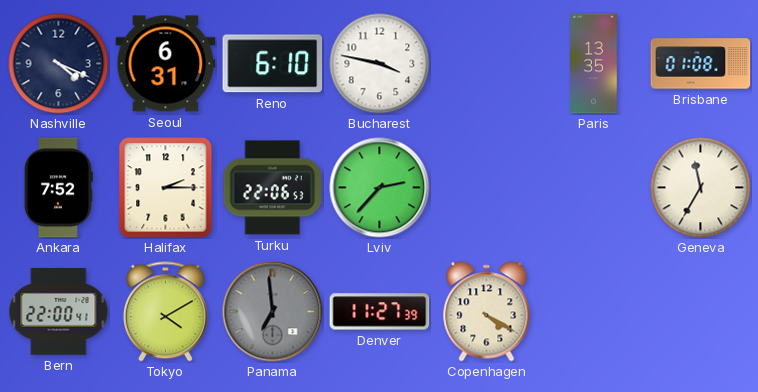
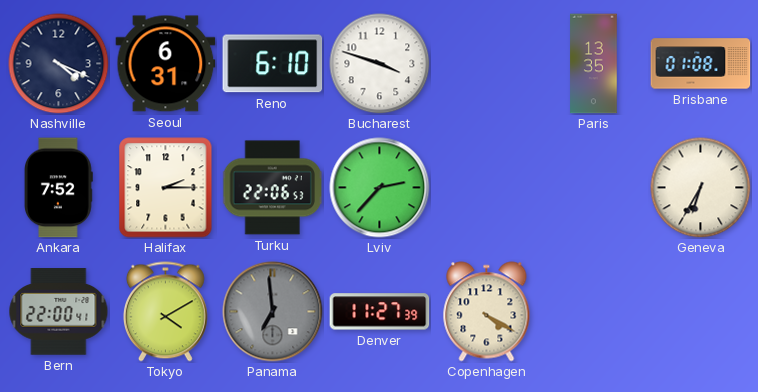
Bucharest: 3:47 -> 3:48
Geneva: 11:35 -> 6:35
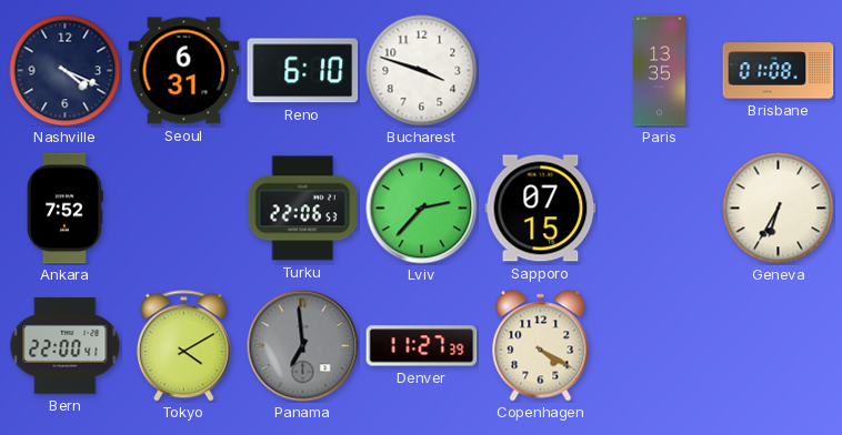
Halifax: 2:15 -> none
Sapporo: none -> 07:15
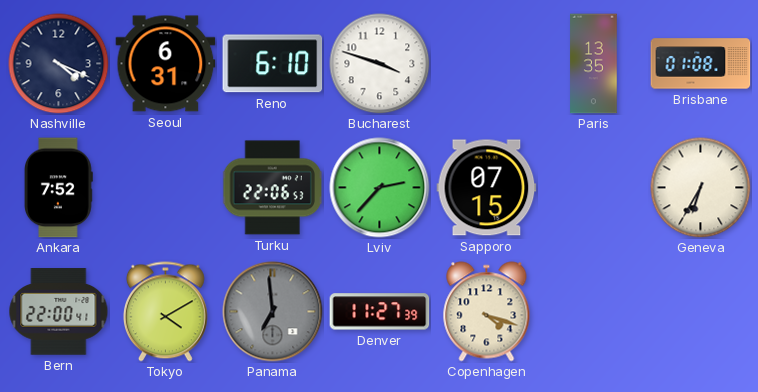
Copenhagen: 4:20 -> 4:18
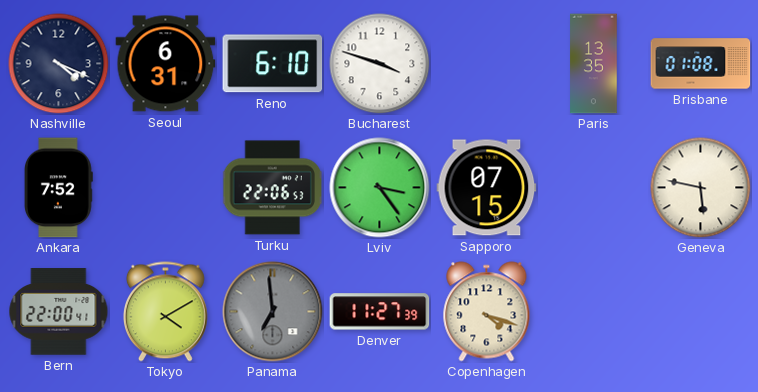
Lviv: 2:37 -> 3:24
Geneva: 6:35 -> 5:47
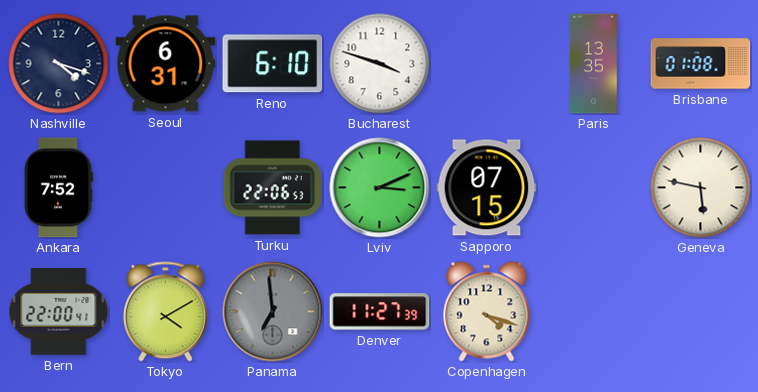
Nashville: 4:19 -> 4:18
Lviv: 3:24 -> 3:11
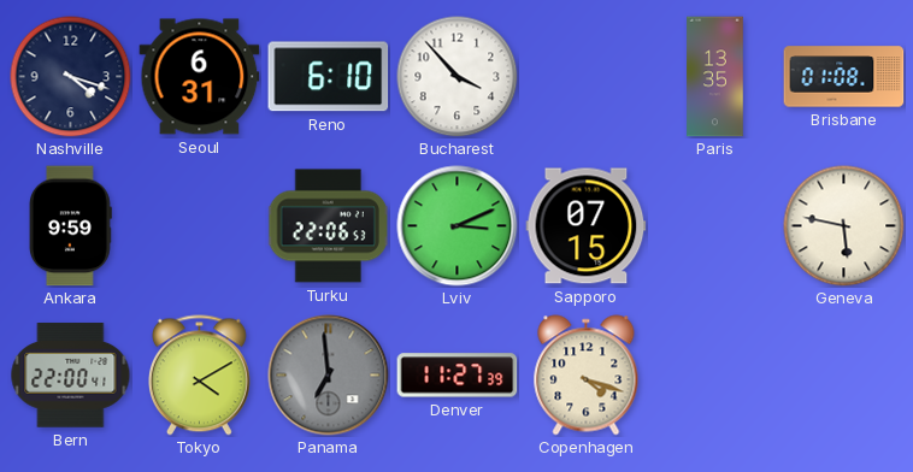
Bucharest: 3:48 -> 3:53
Ankara: 7:52 -> 9:59
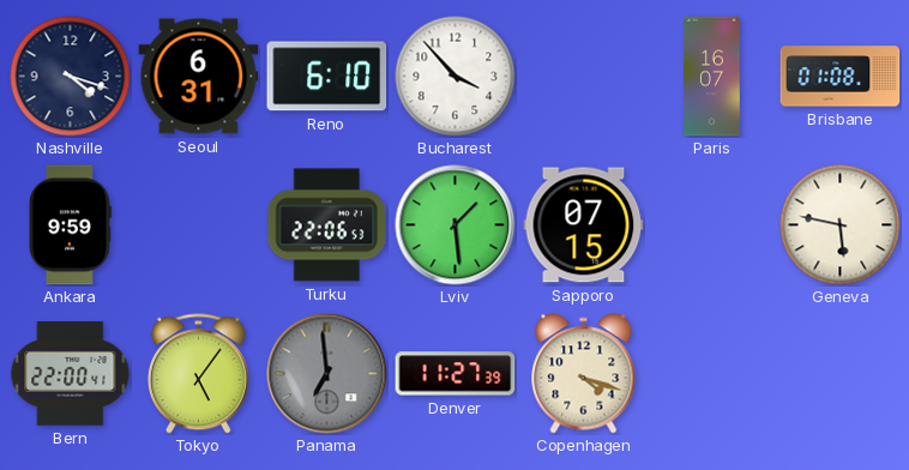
Paris: 13:35 -> 16:07
Lviv: 3:11 -> 1:29
Tokyo: 4:10 -> 5:06
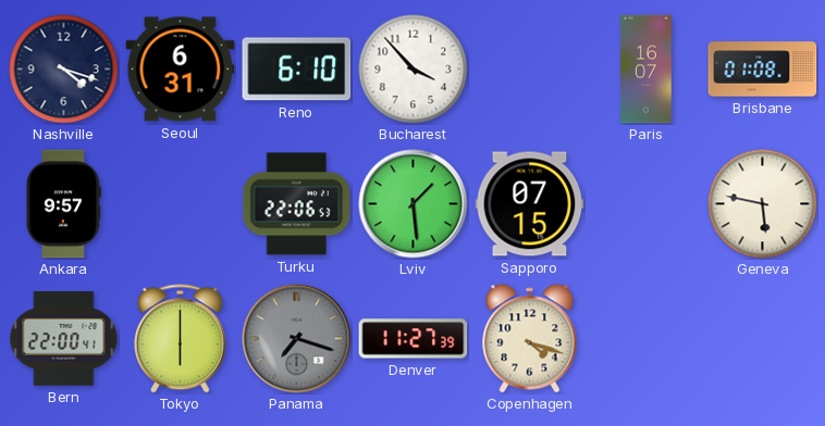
Ankara: 9:59 -> 9:57
Tokyo: 5:06 -> 6:00
Panama: 6:59 -> 7:18
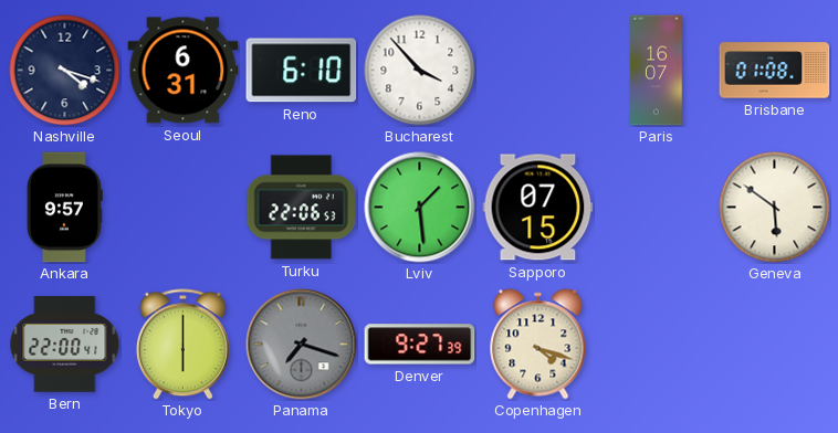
Geneva: 5:47 -> 5:51
Denver: 11:27 -> 9:27
